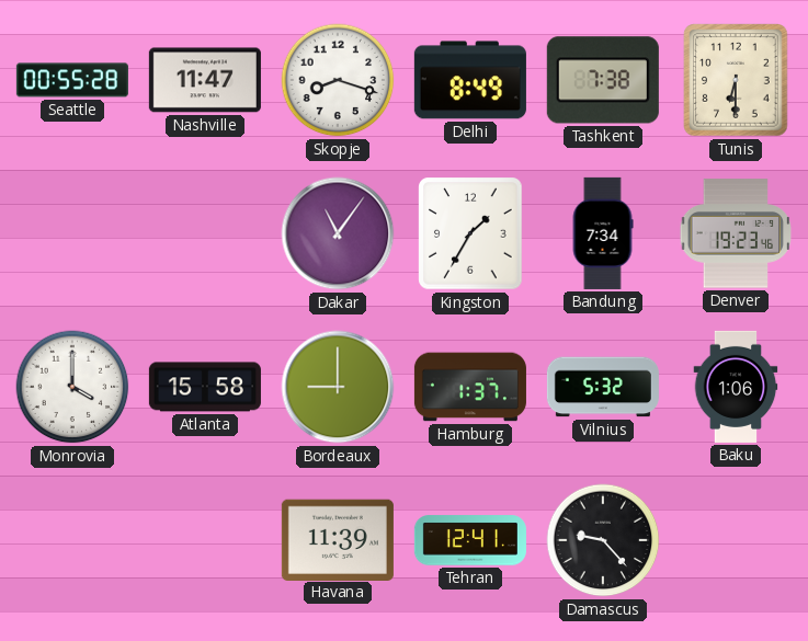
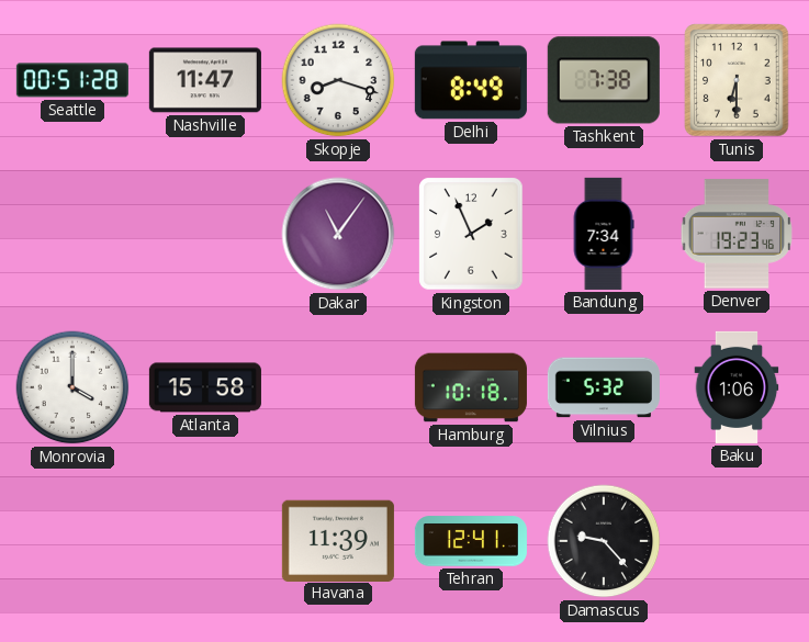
Seattle: 00:55 -> 00:51
Kingston: 1:35 -> 1:56
Bordeaux: 9:00 -> none
Hamburg: 1:37 -> 10:18
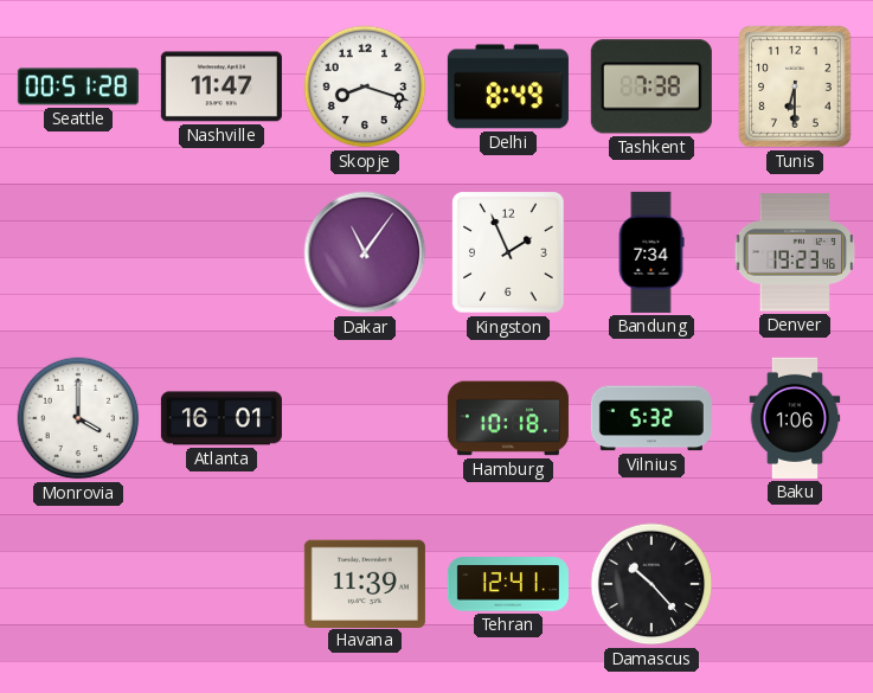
Atlanta: 15:58 -> 16:01
Damascus: 9:23 -> 10:23
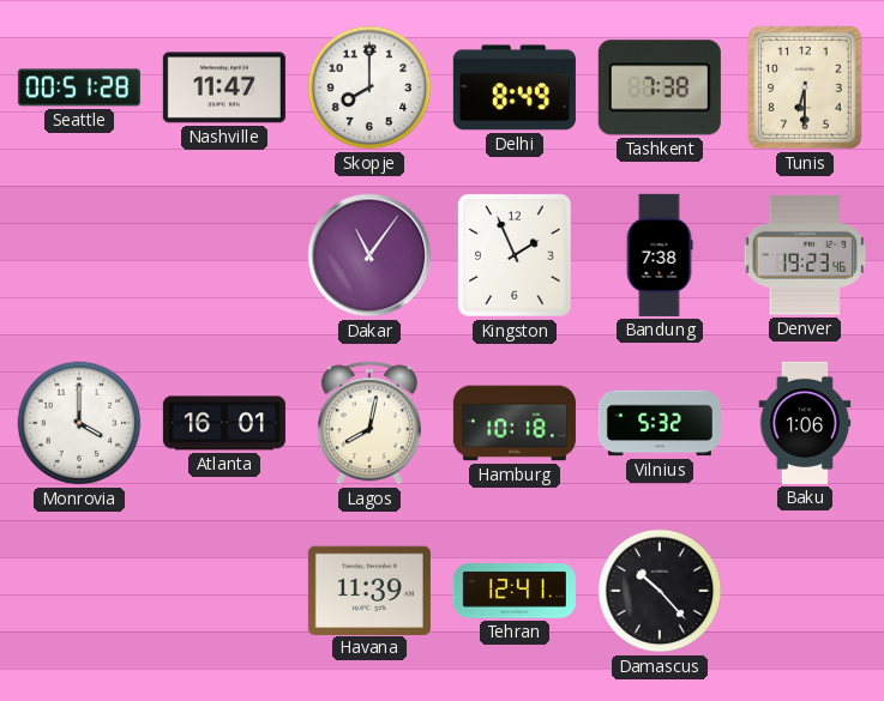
Skopje: 8:18 -> 8:00
Bandung: 7:34 -> 7:38
Lagos: none -> 8:02
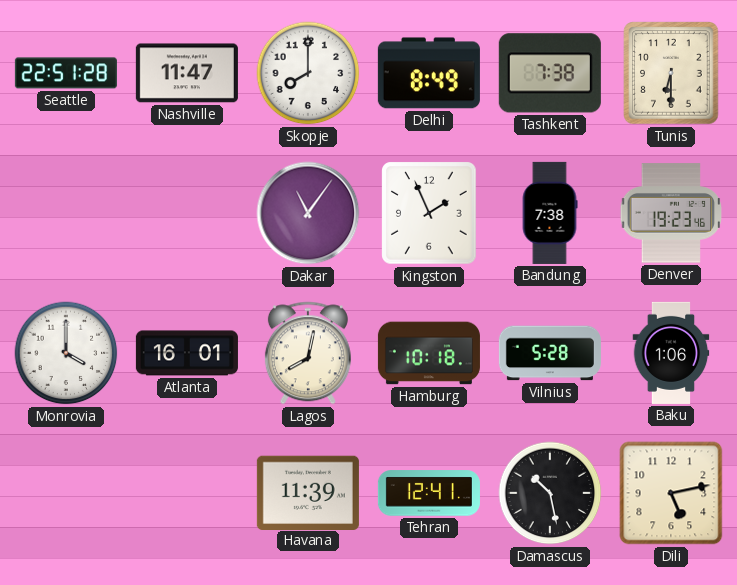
Seattle: 00:51 -> 22:51
Vilnius: 5:32 -> 5:28
Damascus: 10:23 -> 10:28
Dili: none -> 5:13
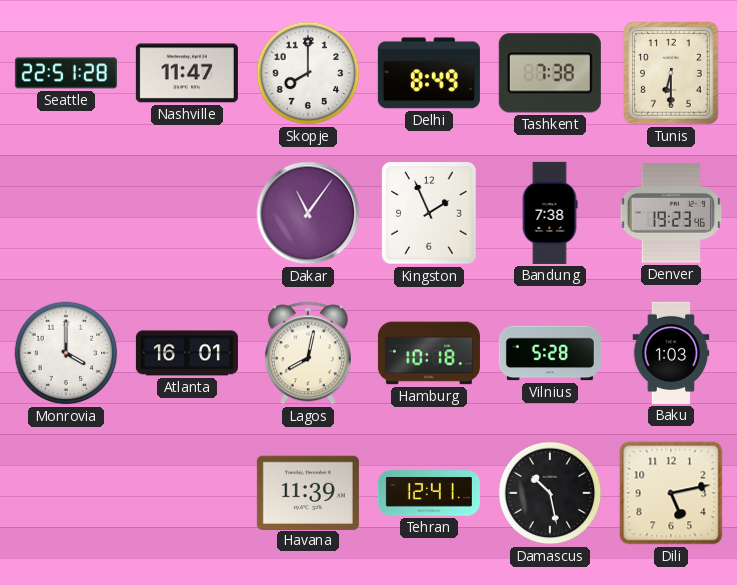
Baku: 1:06 -> 1:03
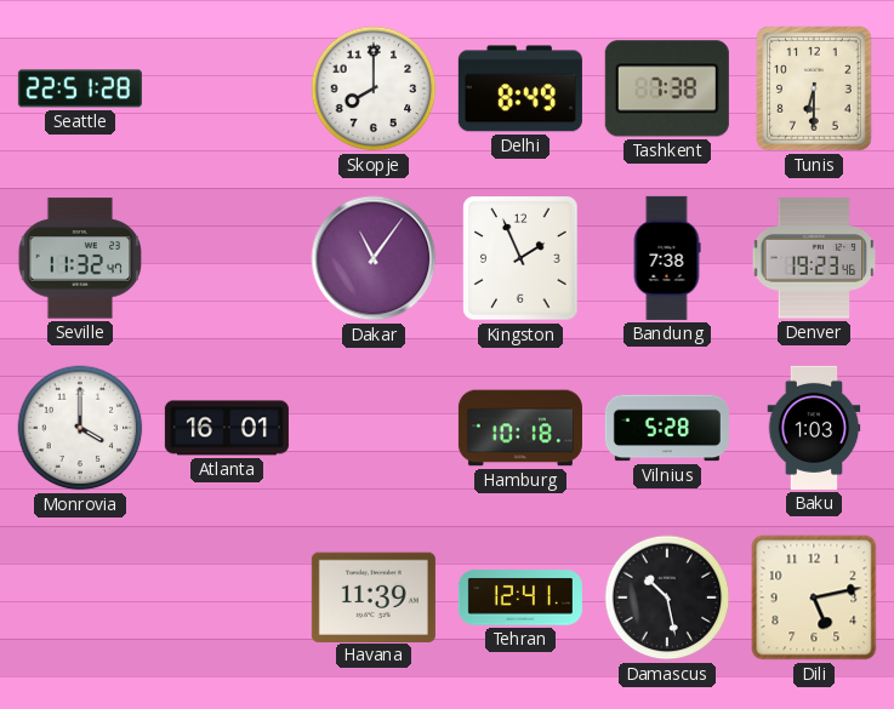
Nashville: 11:47 -> none
Seville: none -> 11:32
Lagos: 8:02 -> none
